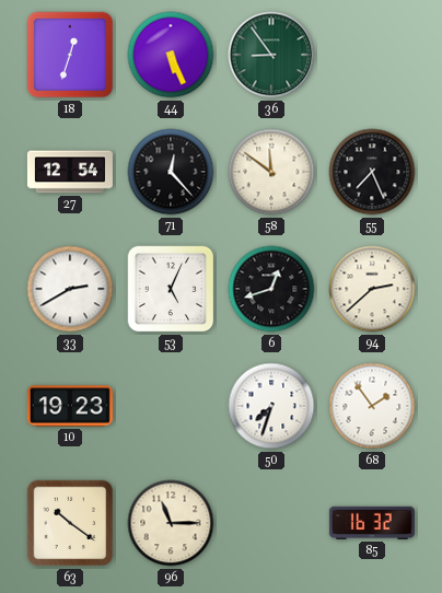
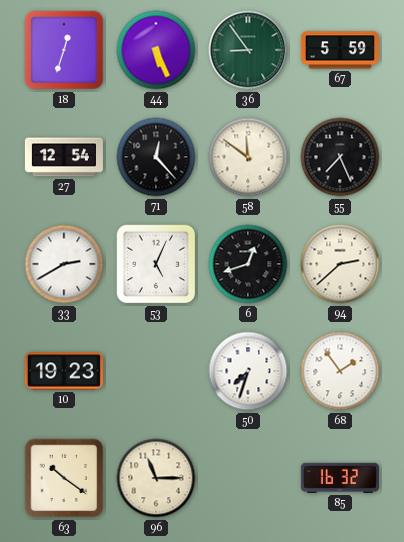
67: none -> 5:59
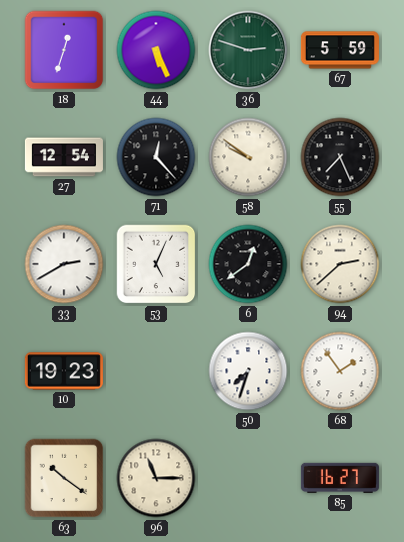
36: 8:54 -> 2:48
58: 11:51 -> 9:51
6: 12:42 -> 12:39
85: 16:32 -> 16:27
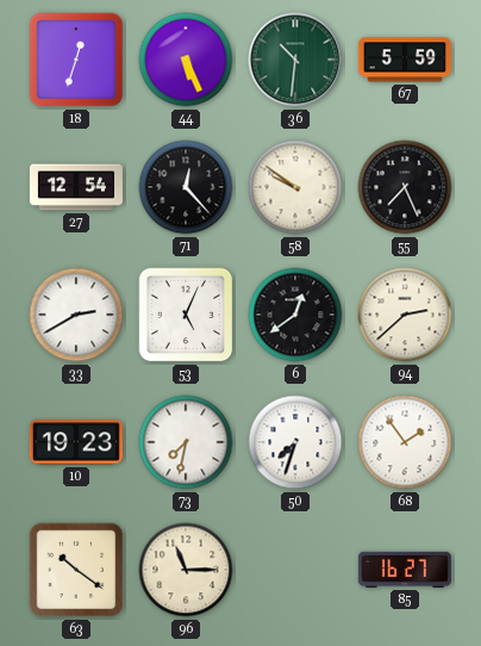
36: 2:48 -> 10:31
73: none -> 7:32
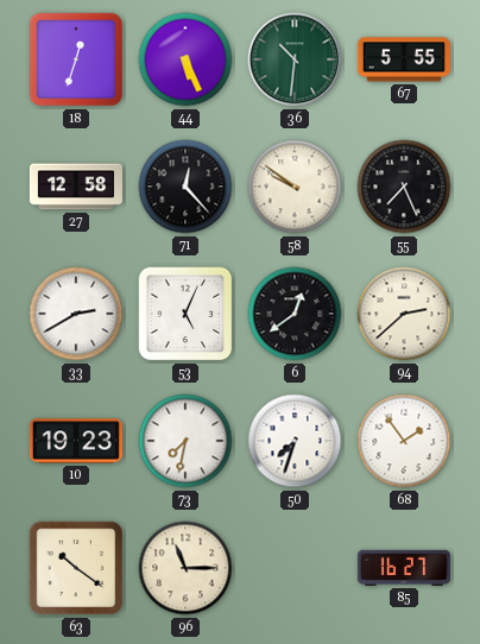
67: 5:59 -> 5:55
27: 12:54 -> 12:58
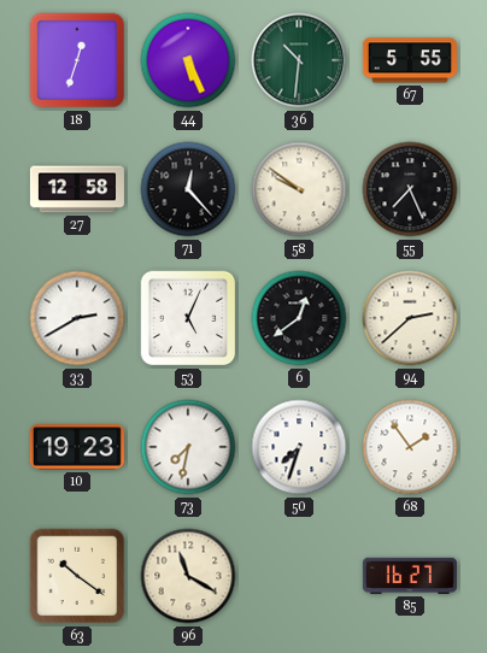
96: 11:15 -> 11:20
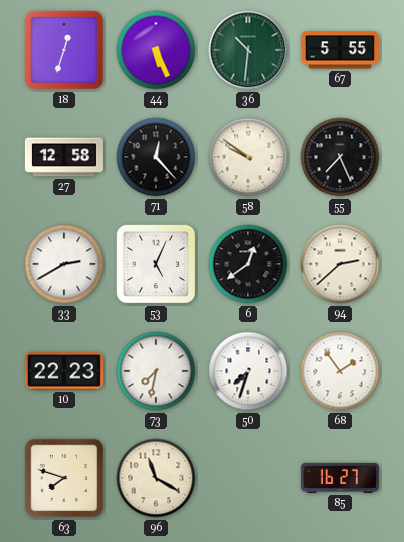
10: 19:23 -> 22:23
63: 10:21 -> 7:48
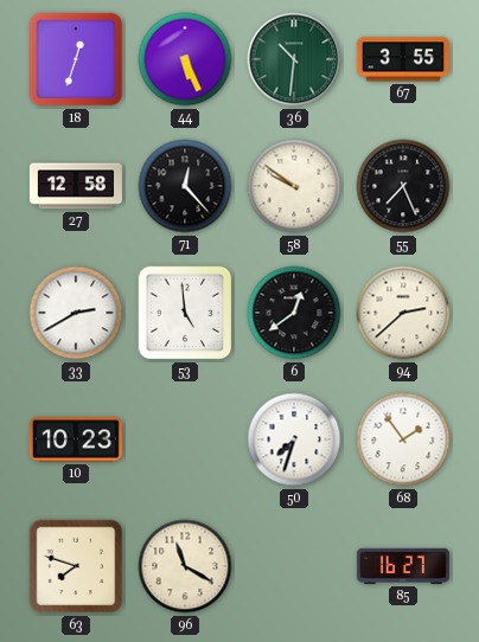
67: 5:55 -> 3:55
53: 5:04 -> 4:59
10: 22:23 -> 10:23
73: 7:32 -> none
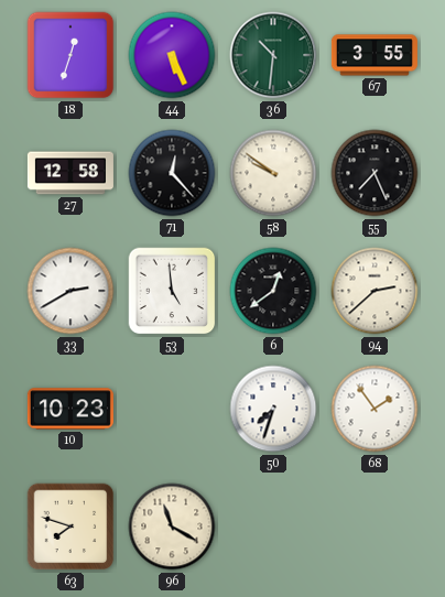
85: 16:27 -> none
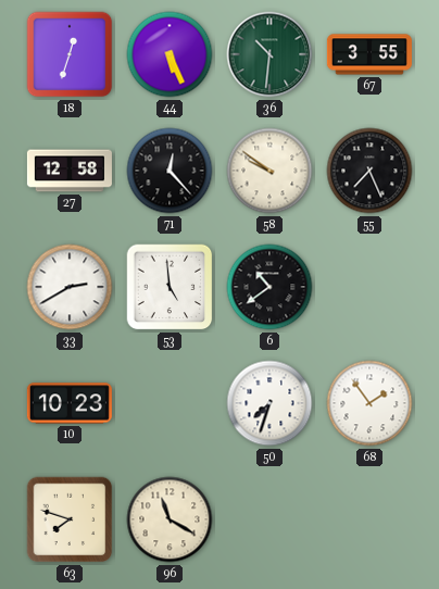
6: 12:39 -> 10:39
94: 2:38 -> none
